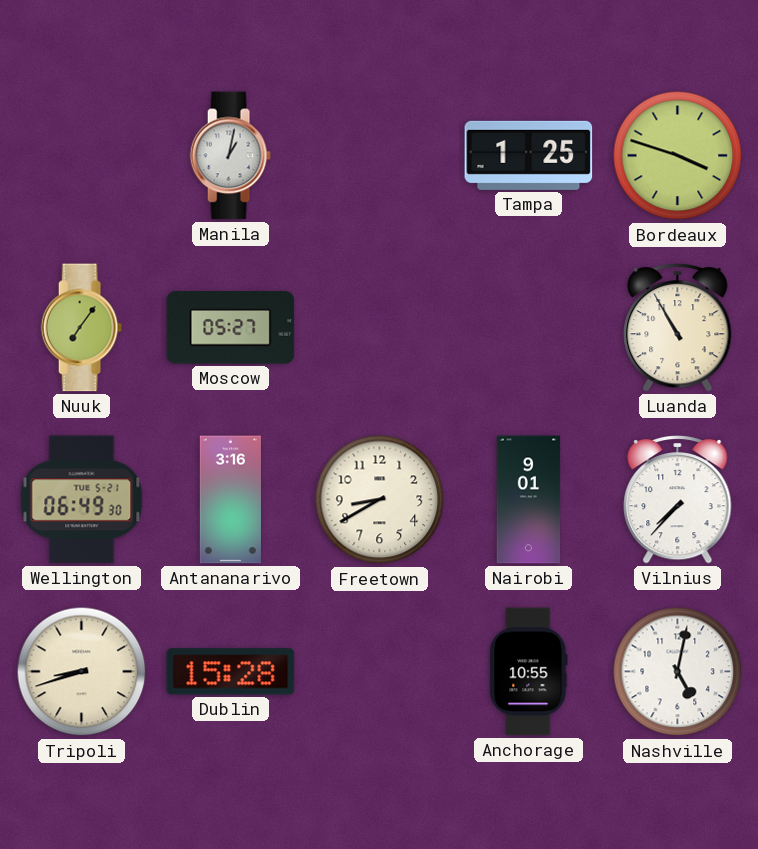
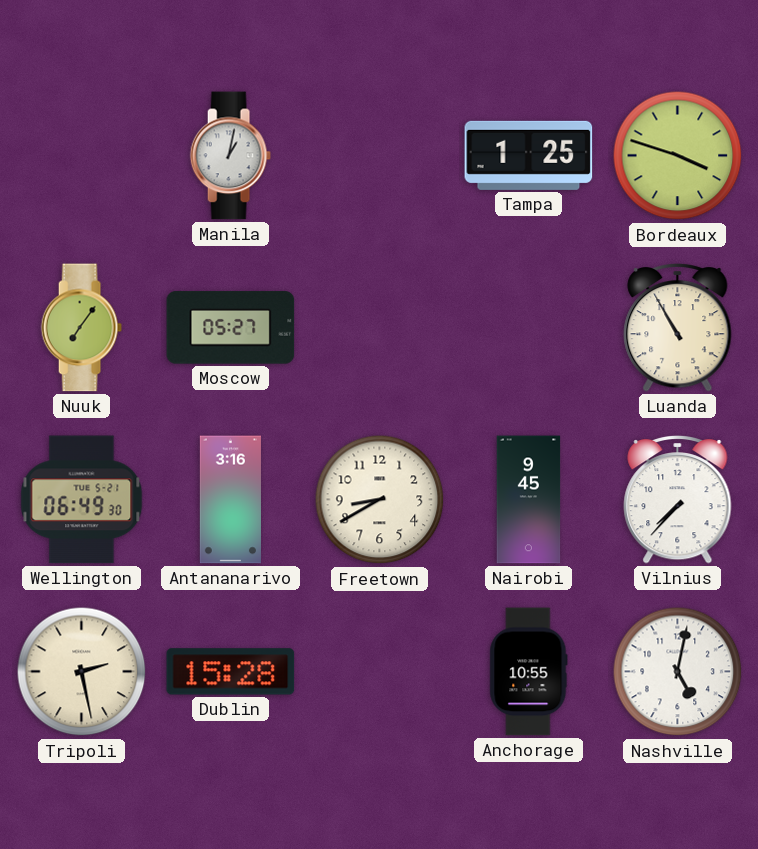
Nairobi: 9:01 -> 9:45
Tripoli: 8:42 -> 2:28
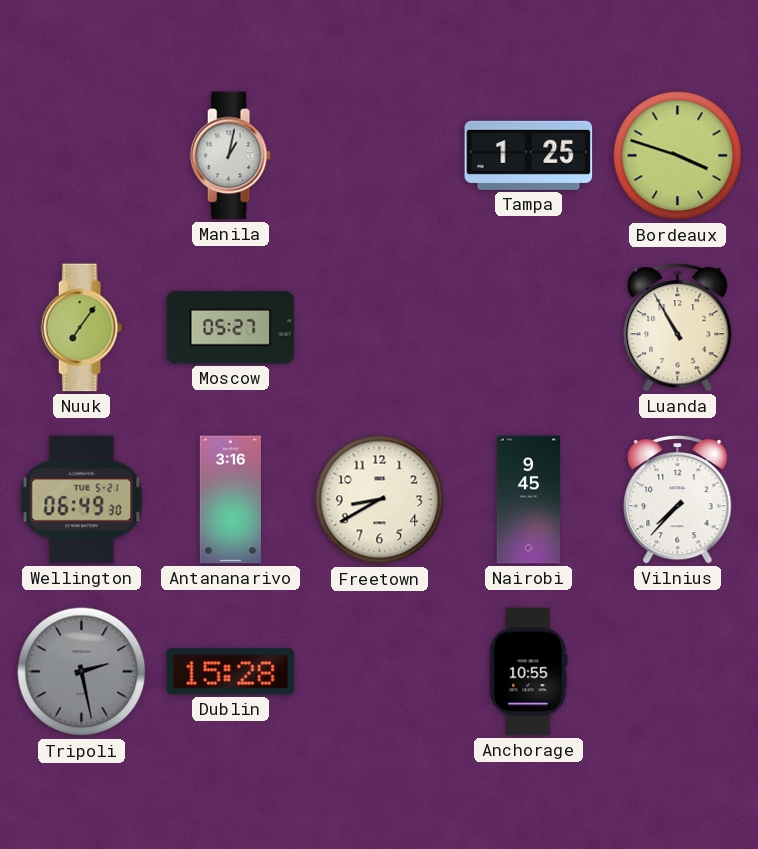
Tripoli dial: cream -> grey
Nashville: 5:02 -> none
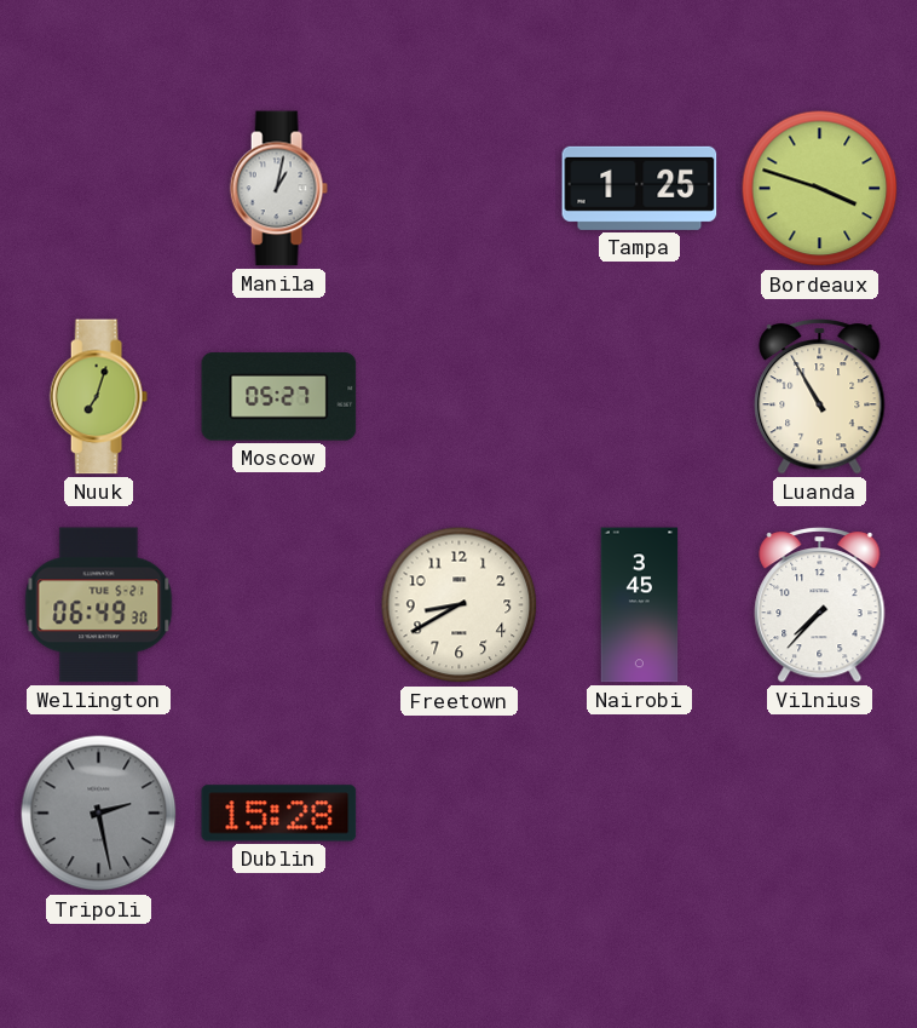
Nuuk: 7:06 -> 7:03
Antananarivo: 3:16 -> none
Nairobi: 9:45 -> 3:45
Anchorage: 10:55 -> none
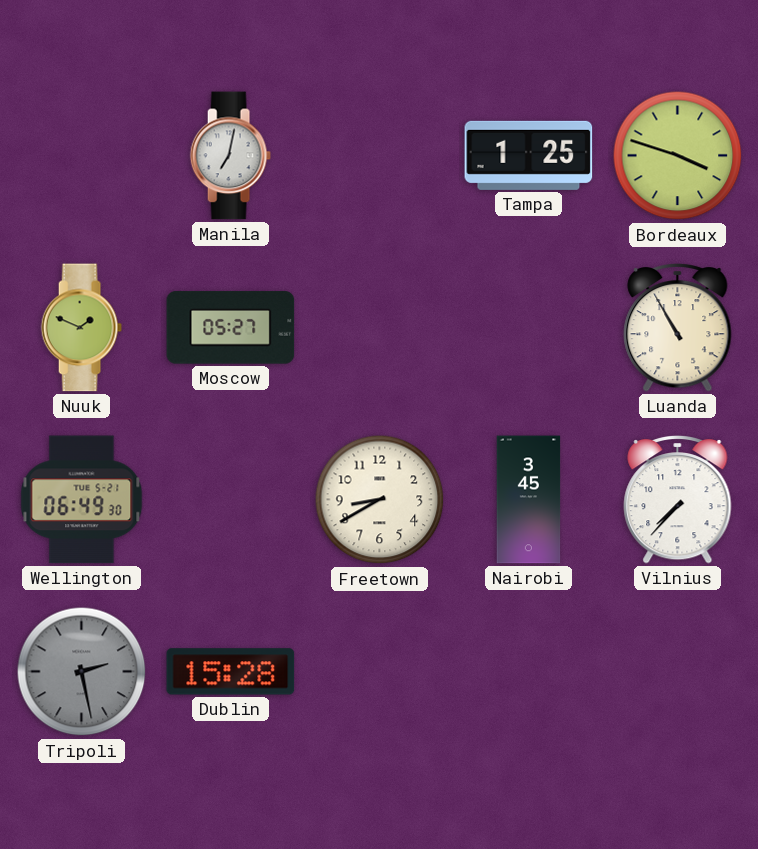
Manila: 1:02 -> 7:02
Nuuk: 7:03 -> 1:49
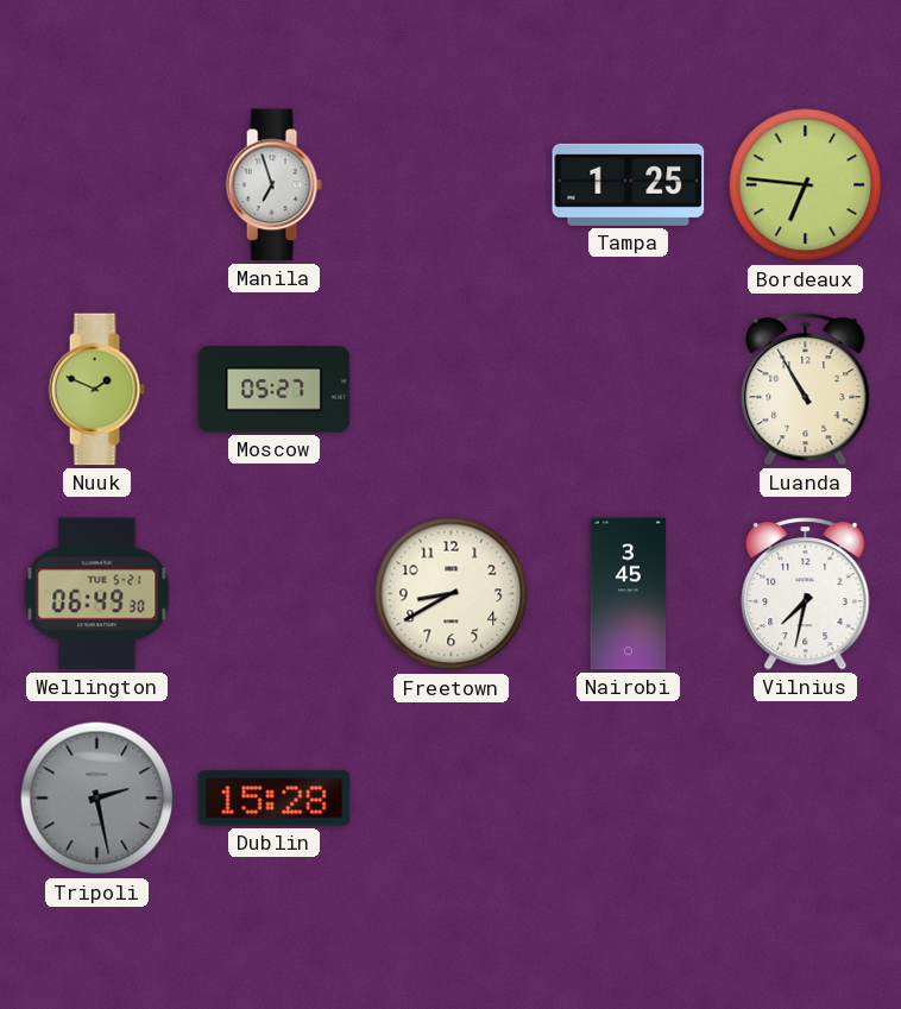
Manila: 7:02 -> 6:57
Bordeaux: 3:48 -> 6:46
Vilnius: 7:37 -> 7:32
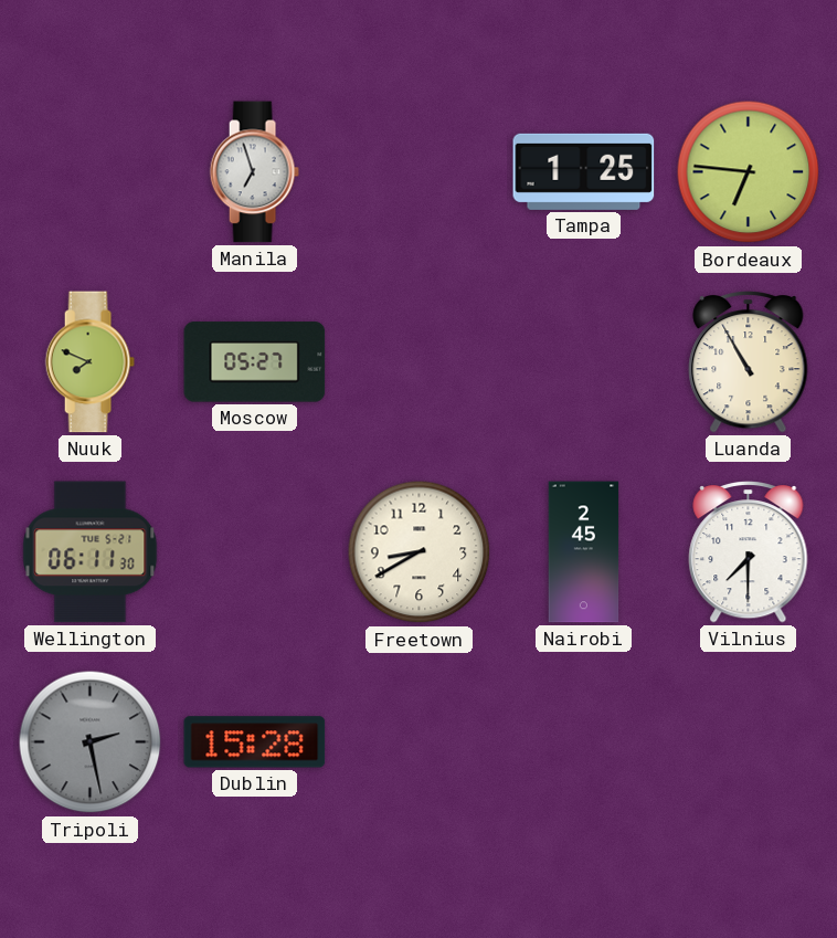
Nuuk: 1:49 -> 7:49
Wellington: 06:49 -> 06:11
Nairobi: 3:45 -> 2:45
Vilnius: 7:32 -> 7:30
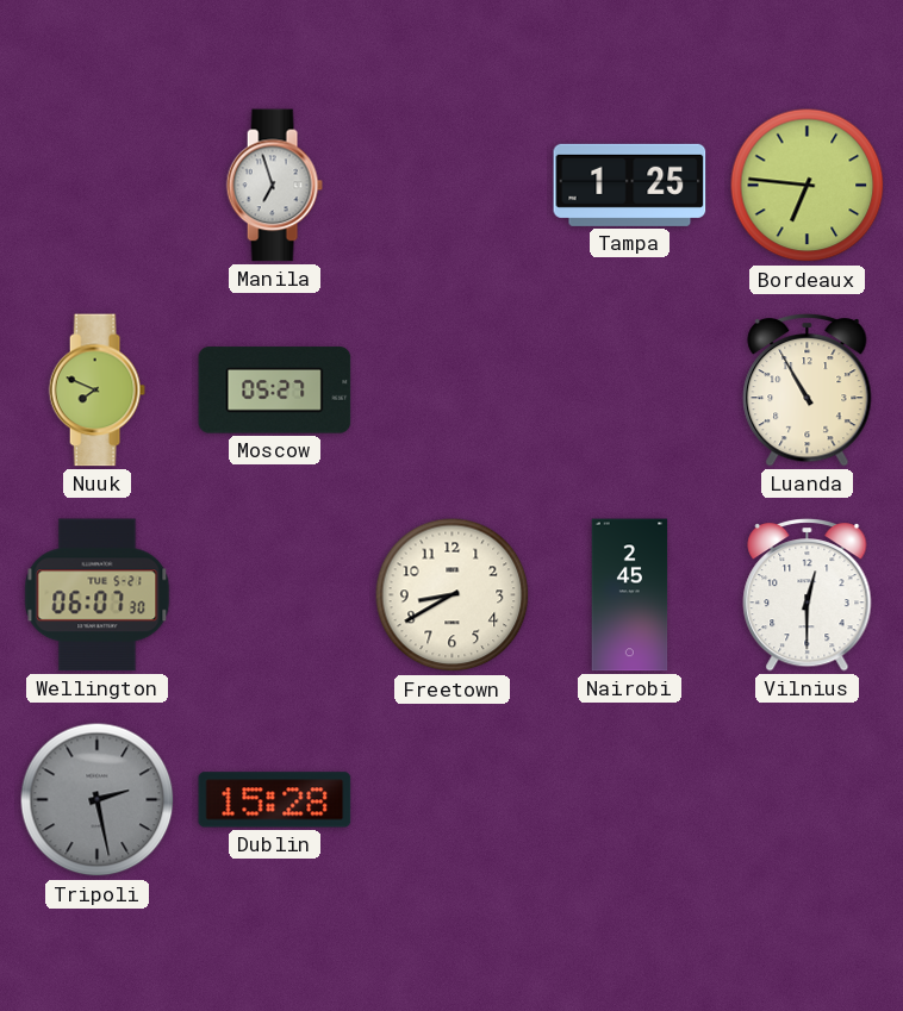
Wellington: 06:11 -> 06:07
Vilnius: 7:30 -> 12:30
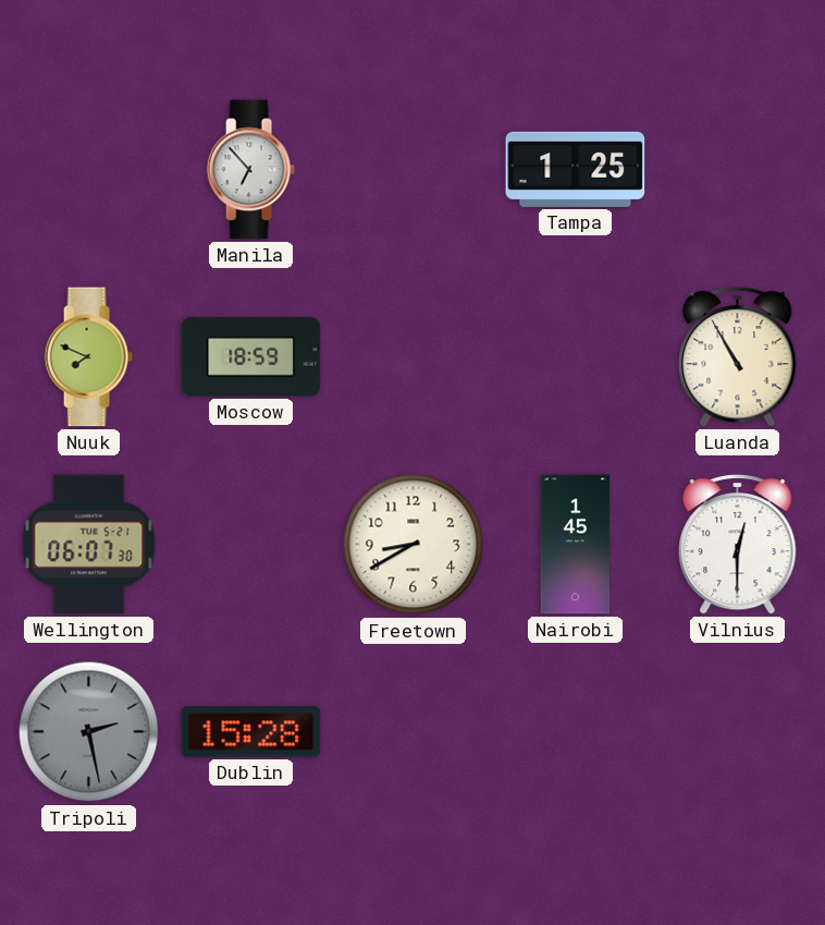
Manila: 6:57 -> 6:53
Bordeaux: 6:46 -> none
Moscow: 05:27 -> 18:59
Nairobi: 2:45 -> 1:45
